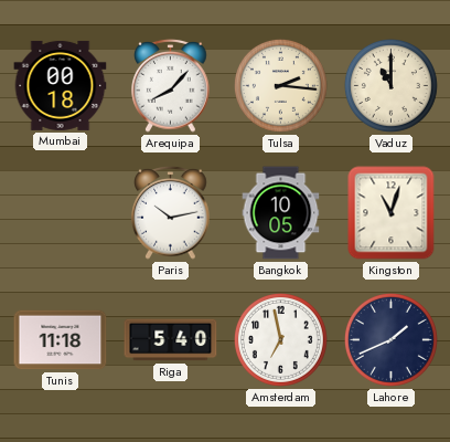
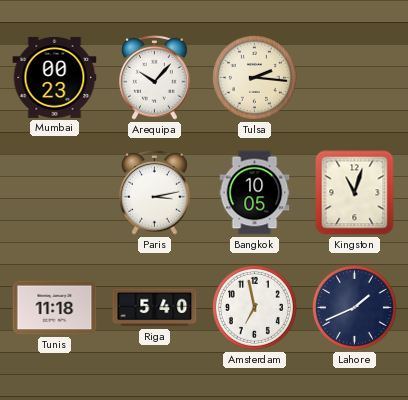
Mumbai: 00:18 -> 00:23
Arequipa: 8:07 -> 10:07
Vaduz: 11:00 -> none
Paris: 10:13 -> 3:13
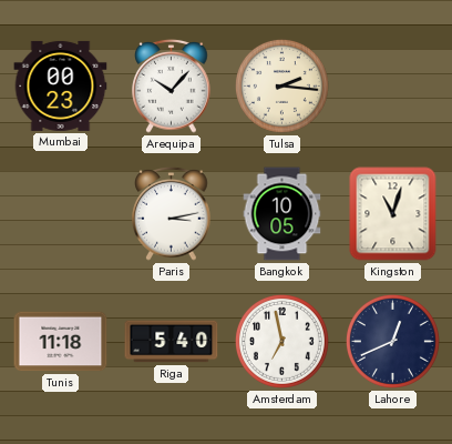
Lahore: 1:41 -> 12:41
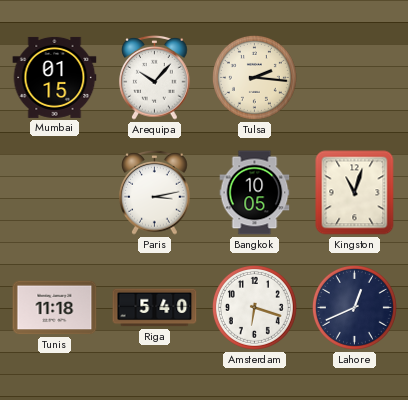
Mumbai: 00:23 -> 01:15
Amsterdam: 6:58 -> 6:18
